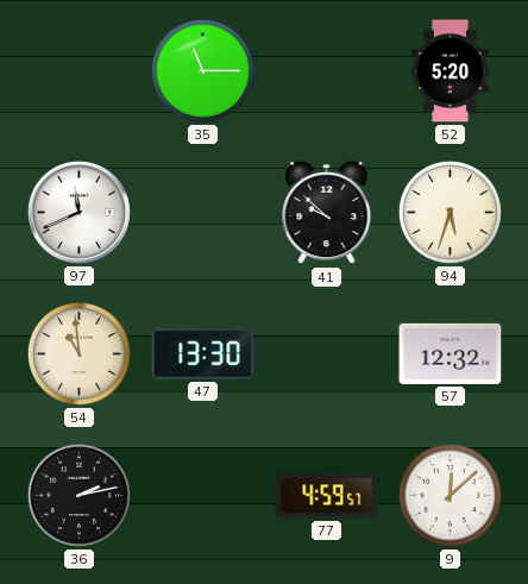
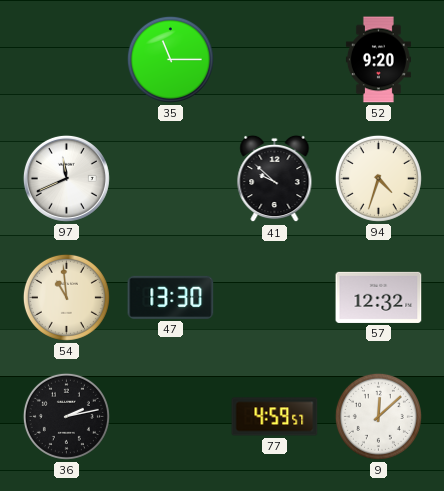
52: 5:20 -> 9:20
94: 5:33 -> 4:33
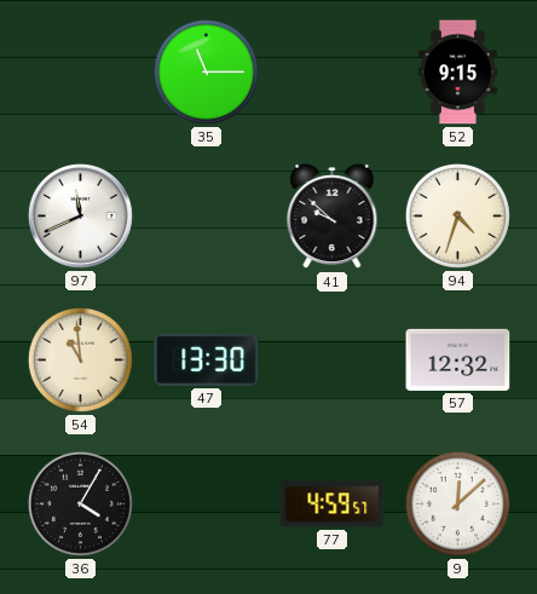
52: 9:20 -> 9:15
36: 2:13 -> 4:05
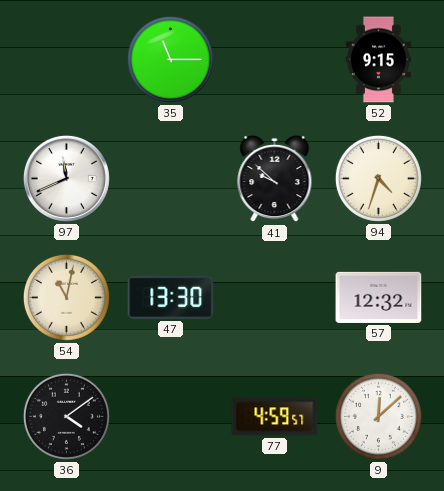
54: 10:59 -> 11:02
36: 4:05 -> 4:09
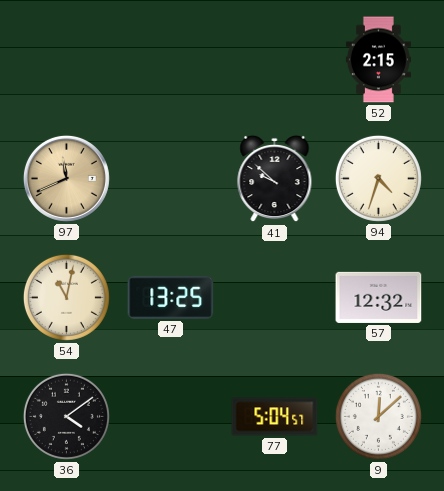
35: 11:15 -> none
52: 9:15 -> 2:15
97 dial: white -> champagne
47: 13:30 -> 13:25
77: 4:59 -> 5:04
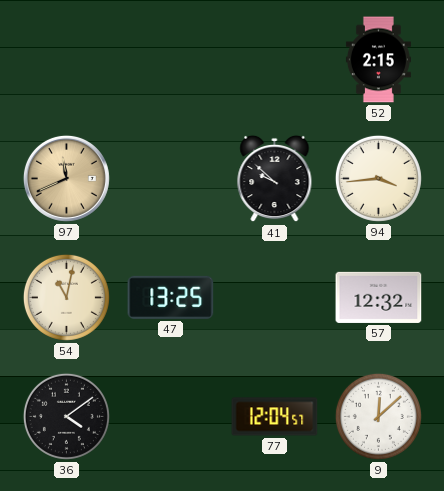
94: 4:33 -> 3:44
77: 5:04 -> 12:04
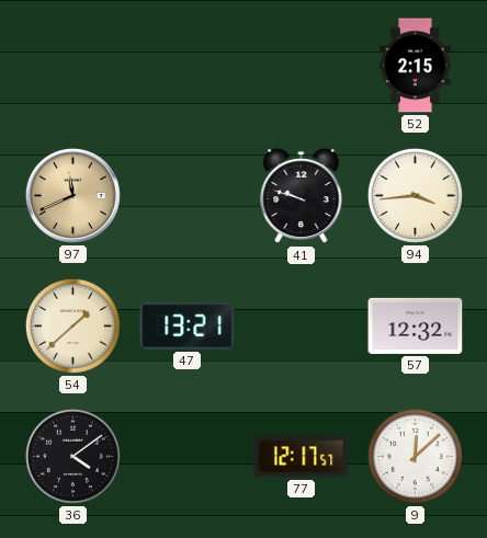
41: 9:52 -> 9:48
54: 11:02 -> 1:38
47: 13:25 -> 13:21
77: 12:04 -> 12:17
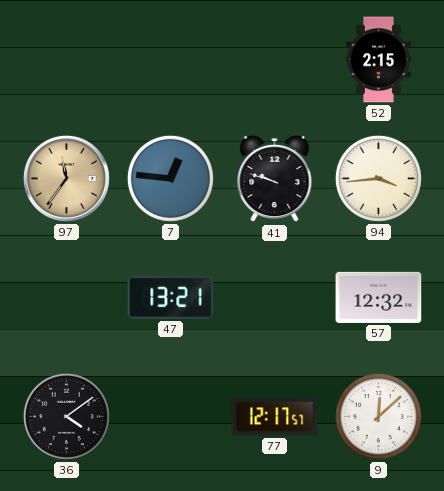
97: 11:41 -> 11:36
7: none -> 12:46
54: 1:38 -> none
